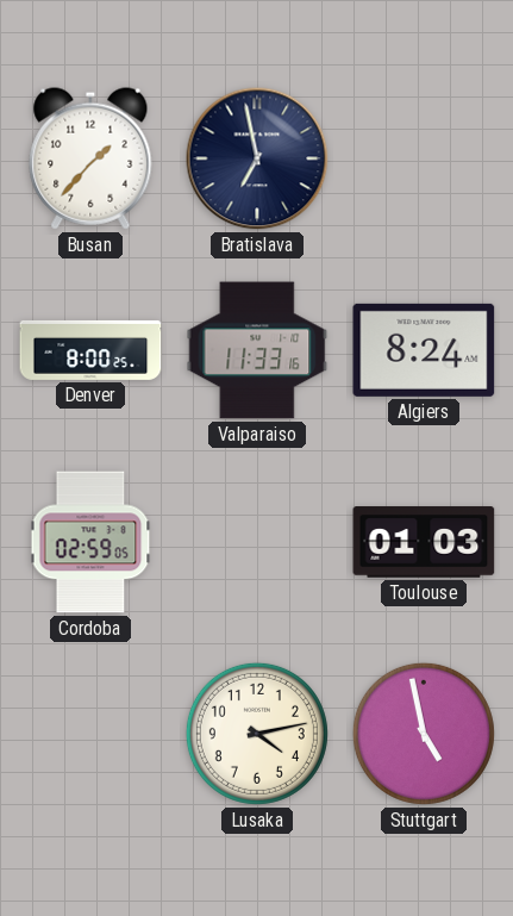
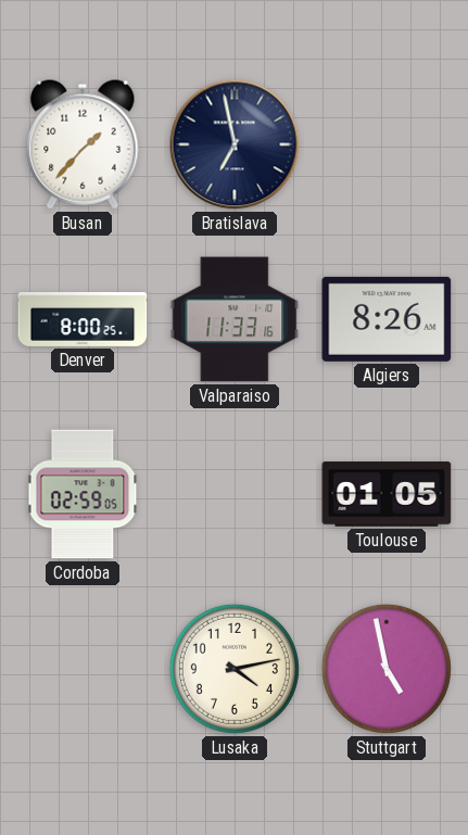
Algiers: 8:24 -> 8:26
Toulouse: 01:03 -> 01:05
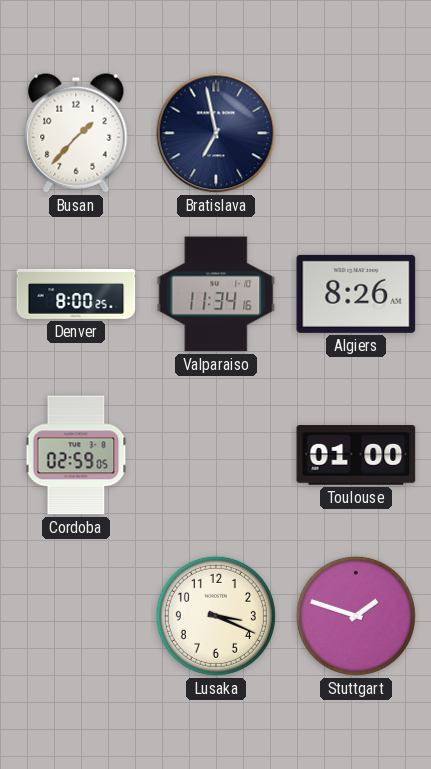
Valparaiso: 11:33 -> 11:34
Toulouse: 01:05 -> 01:00
Lusaka: 4:13 -> 3:19
Stuttgart: 4:58 -> 1:48
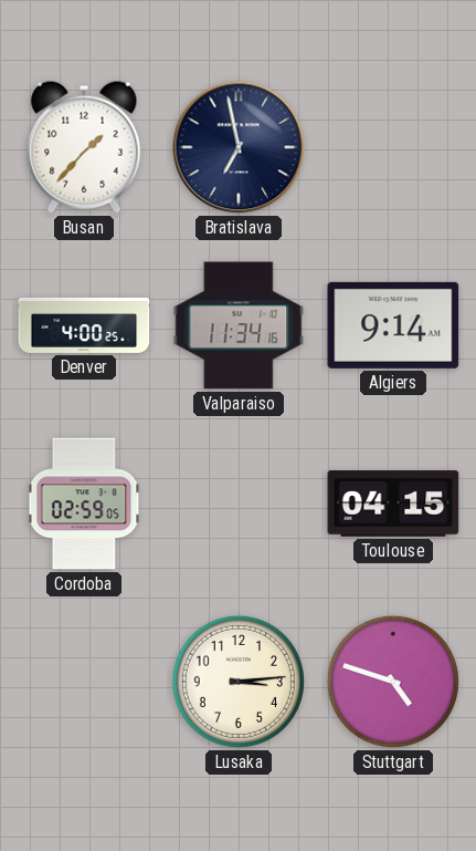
Denver: 8:00 -> 4:00
Algiers: 8:26 -> 9:14
Toulouse: 01:00 -> 04:15
Lusaka: 3:19 -> 3:14
Stuttgart: 1:48 -> 4:48
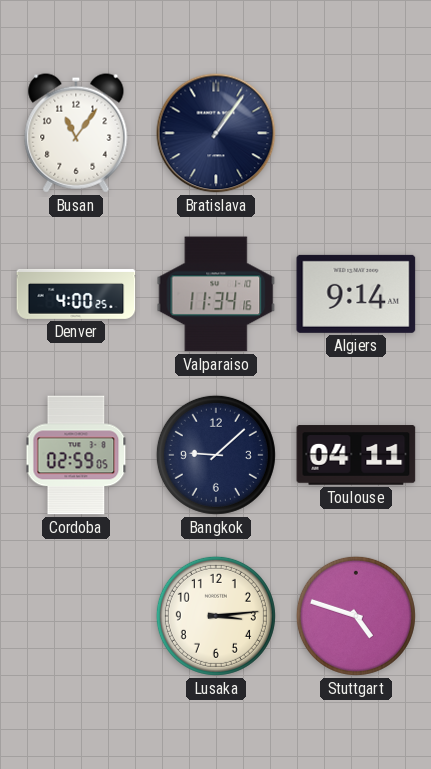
Busan: 1:37 -> 11:06
Bratislava: 6:58 -> 1:06
Bangkok: none -> 9:08
Toulouse: 04:15 -> 04:11
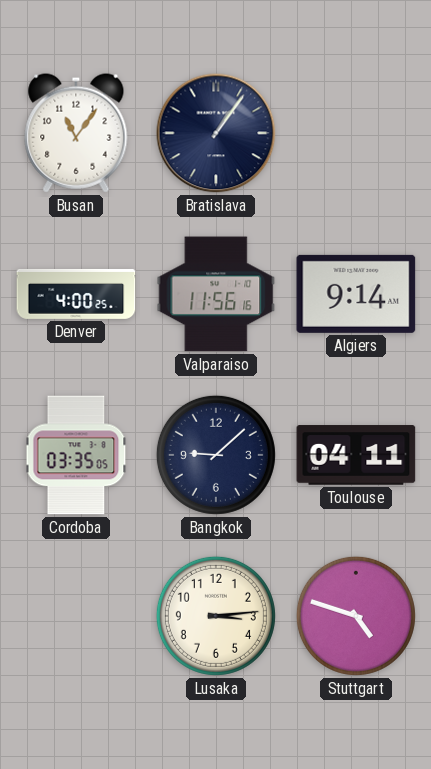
Valparaiso: 11:34 -> 11:56
Cordoba: 02:59 -> 03:35
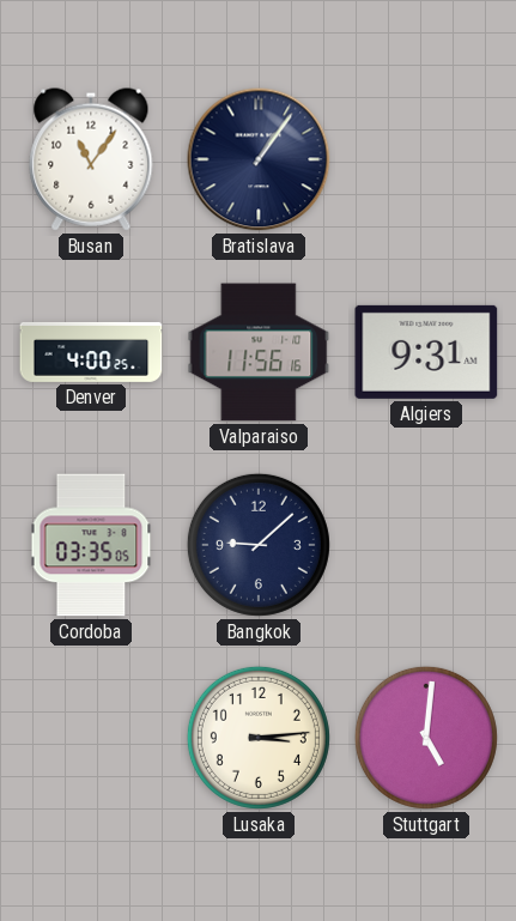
Algiers: 9:14 -> 9:31
Toulouse: 04:11 -> none
Stuttgart: 4:48 -> 5:01
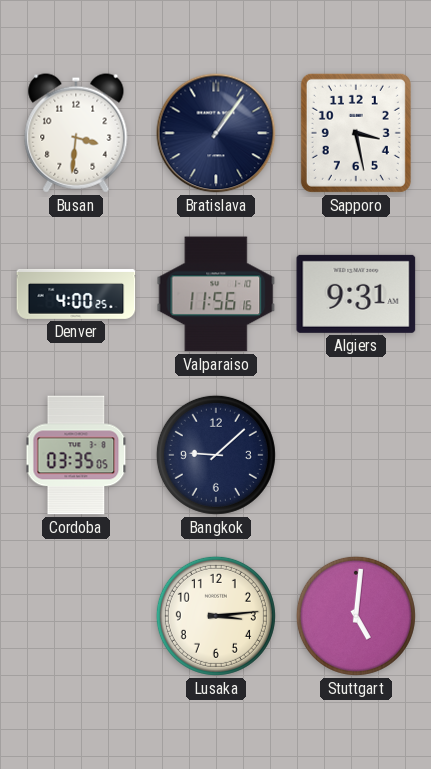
Busan: 11:06 -> 3:31
Sapporo: none -> 3:28
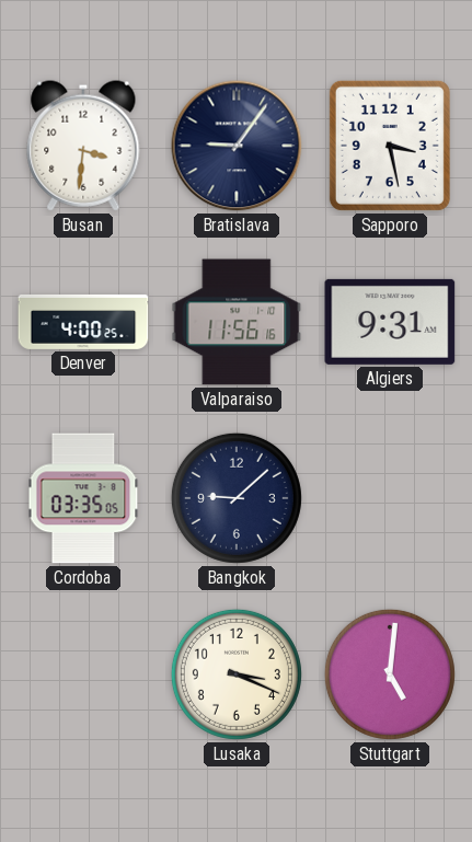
Bratislava: 1:06 -> 9:06
Lusaka: 3:14 -> 3:19
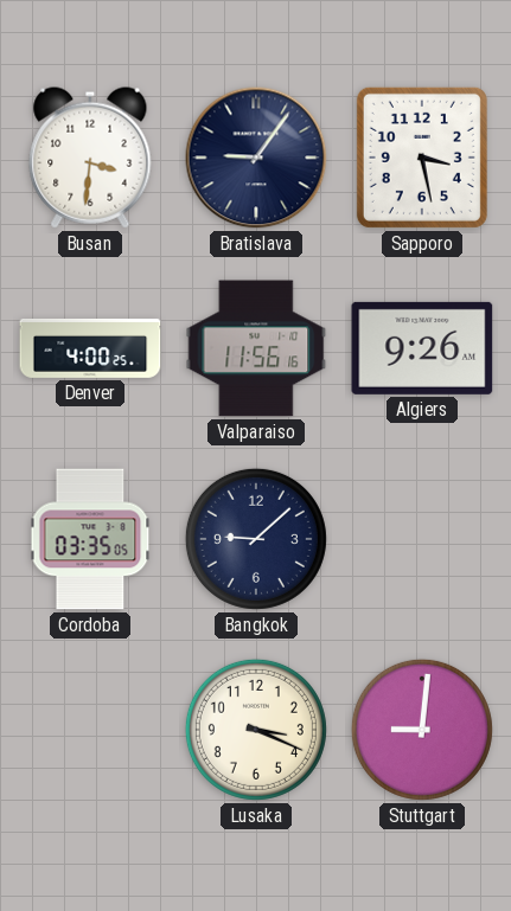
Algiers: 9:31 -> 9:26
Stuttgart: 5:01 -> 9:01
